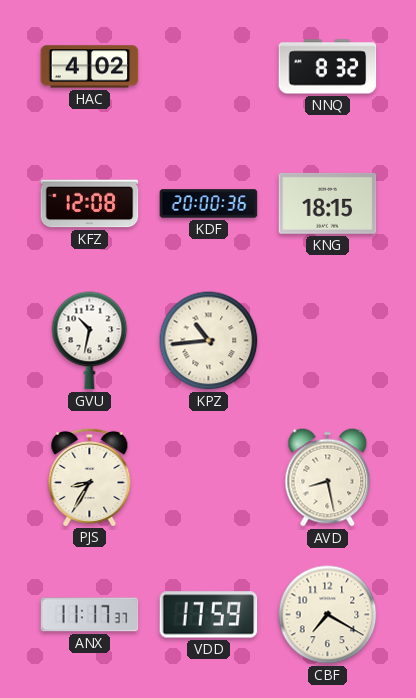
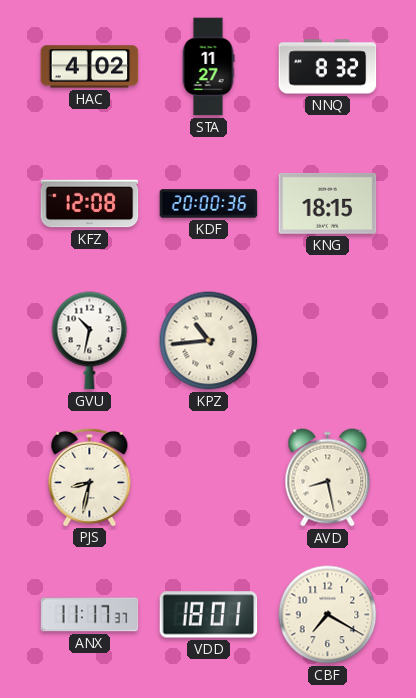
STA: none -> 11:27
PJS: 8:35 -> 8:32
VDD: 17:59 -> 18:01
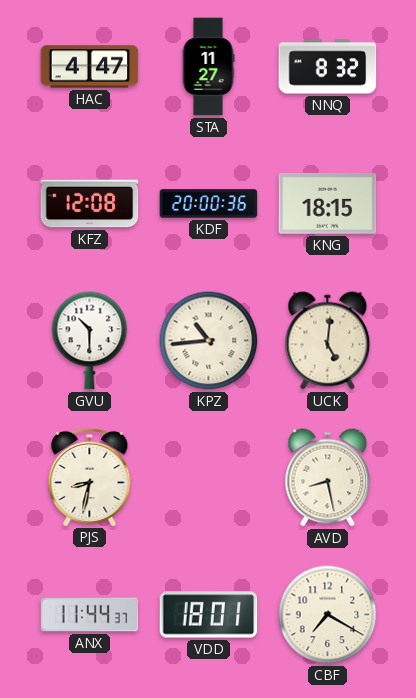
HAC: 4:02 -> 4:47
GVU: 10:32 -> 10:30
UCK: none -> 5:01
ANX: 11:17 -> 11:44
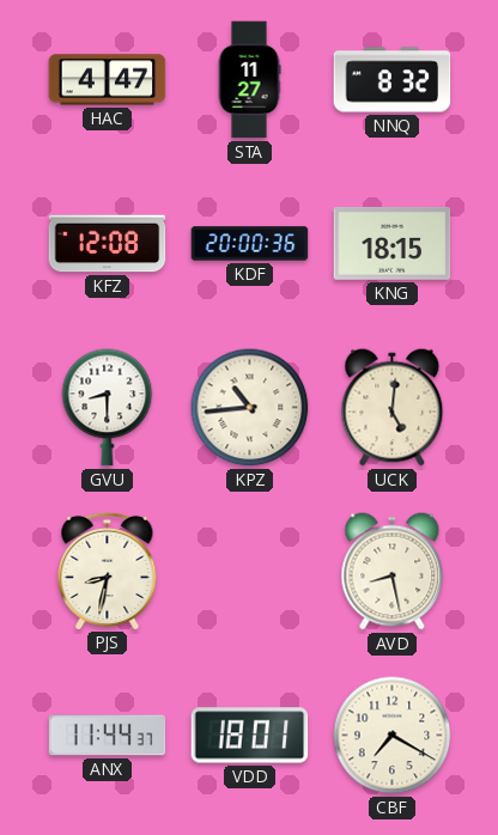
GVU: 10:30 -> 8:30
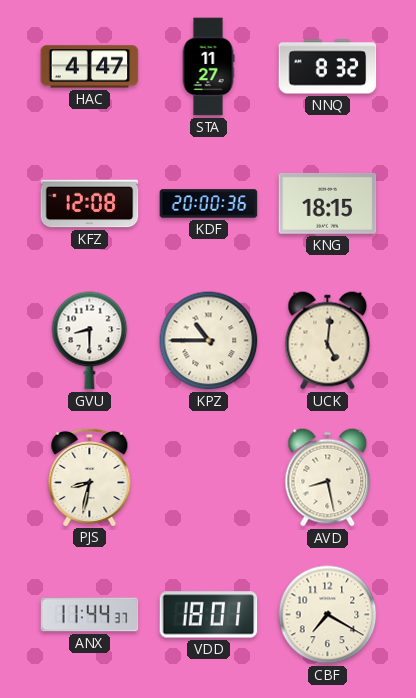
KPZ: 10:44 -> 10:45
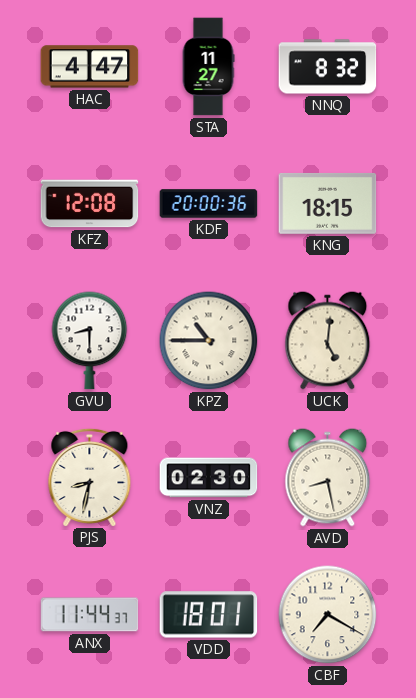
VNZ: none -> 02:30
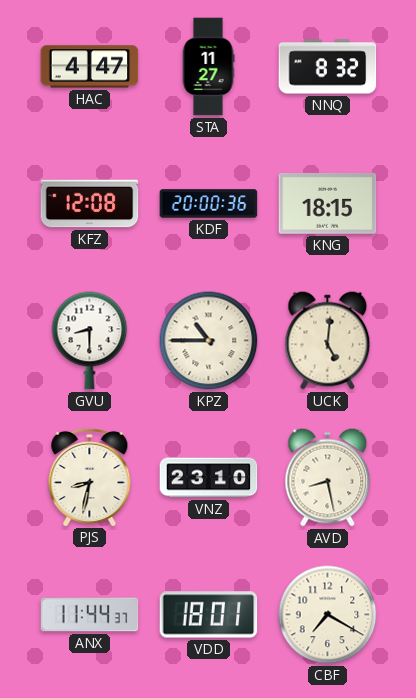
VNZ: 02:30 -> 23:10
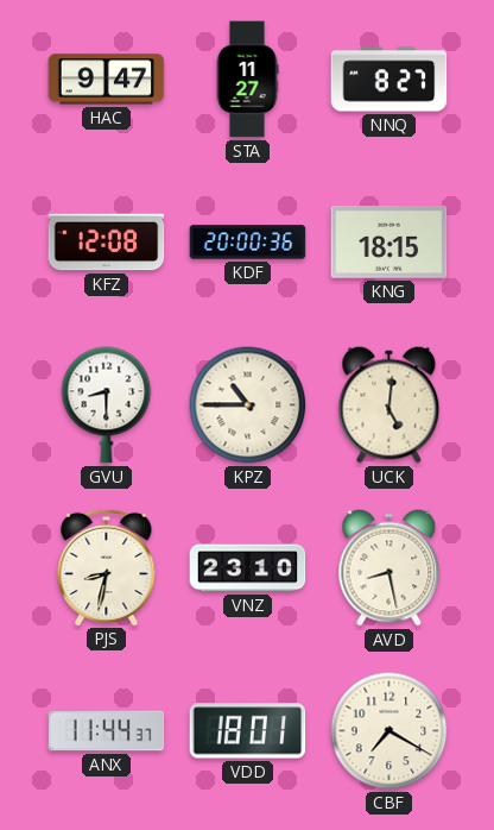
HAC: 4:47 -> 9:47
NNQ: 8:32 -> 8:27
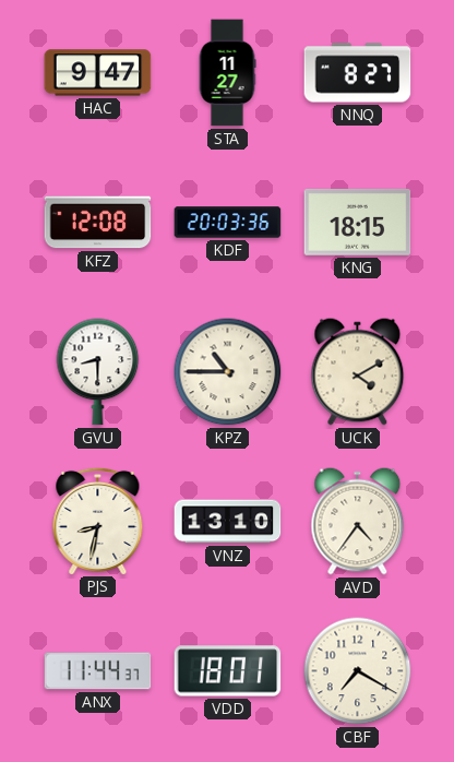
KDF: 20:00 -> 20:03
UCK: 5:01 -> 4:10
VNZ: 23:10 -> 13:10
AVD: 8:28 -> 4:36
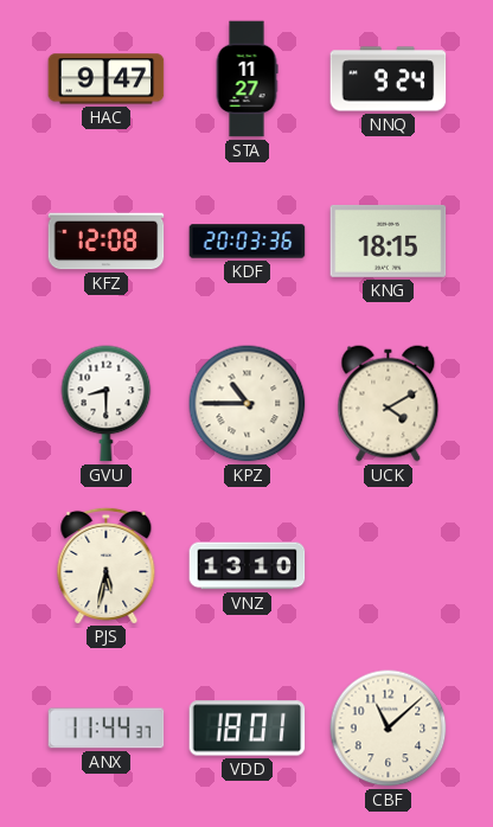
NNQ: 8:27 -> 9:24
PJS: 8:32 -> 5:32
AVD: 4:36 -> none
CBF: 7:20 -> 11:08
